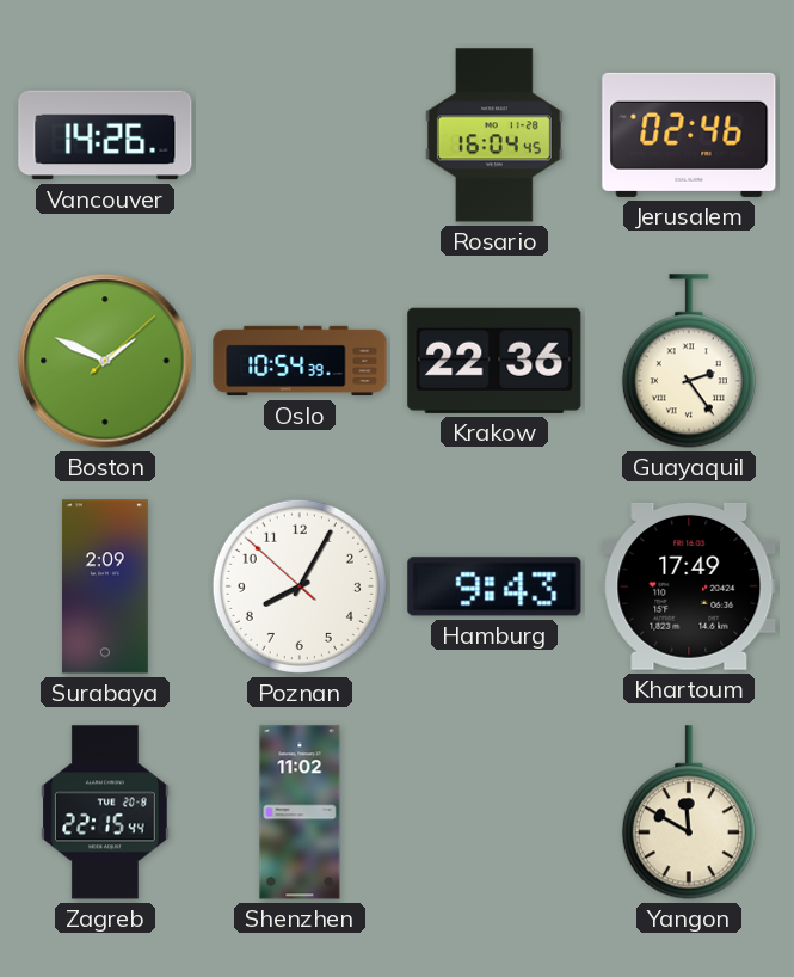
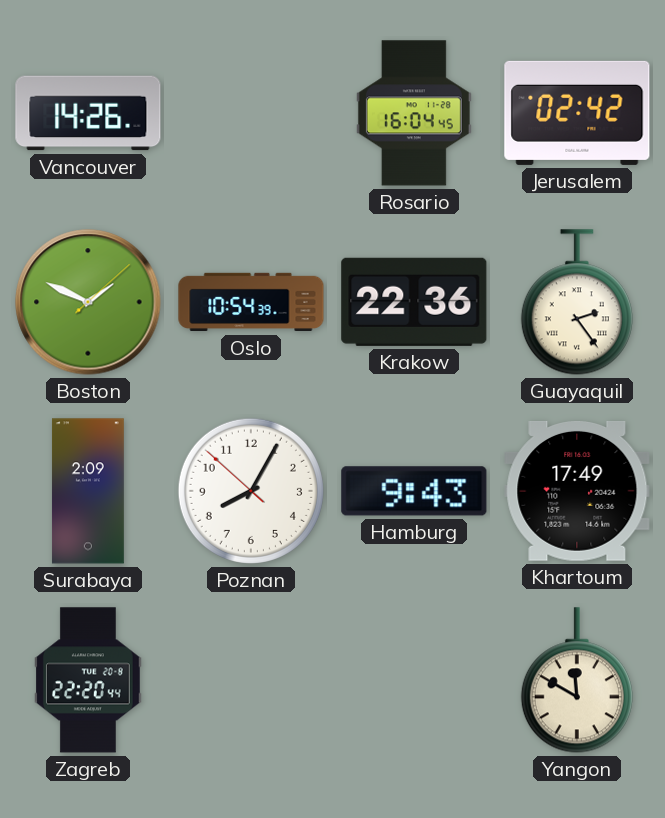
Jerusalem: 02:46 -> 02:42
Zagreb: 22:15 -> 22:20
Shenzhen: 11:02 -> none
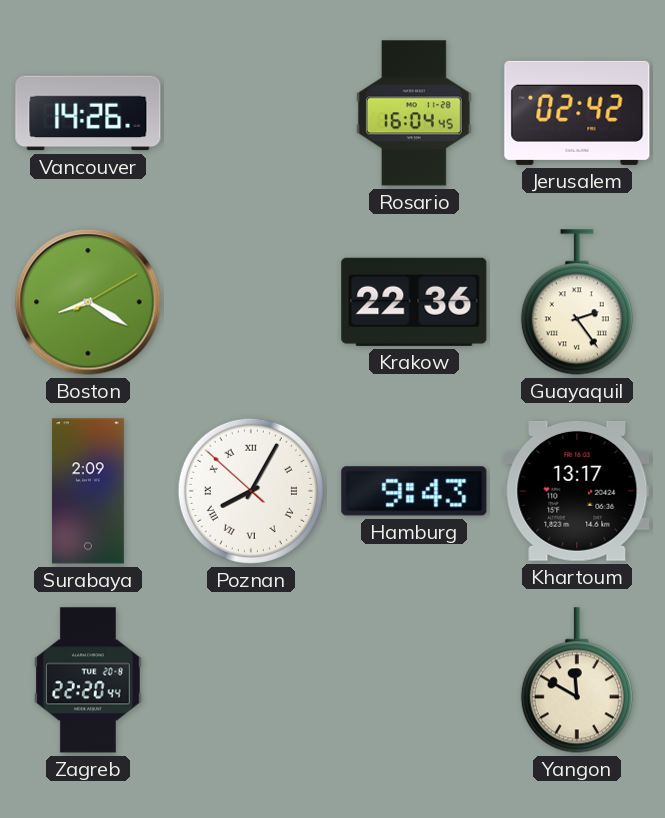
Boston: 1:49 -> 8:20
Oslo: 10:54 -> none
Poznan numerals: Arabic -> Roman
Khartoum: 17:49 -> 13:17
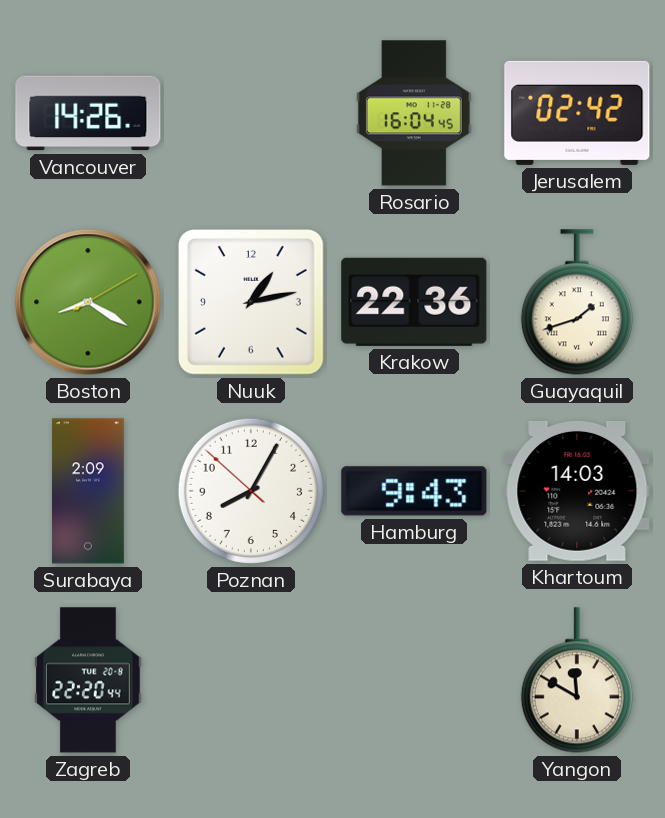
Nuuk: none -> 1:13
Guayaquil: 2:24 -> 1:42
Poznan numerals: Roman -> Arabic
Khartoum: 13:17 -> 14:03
